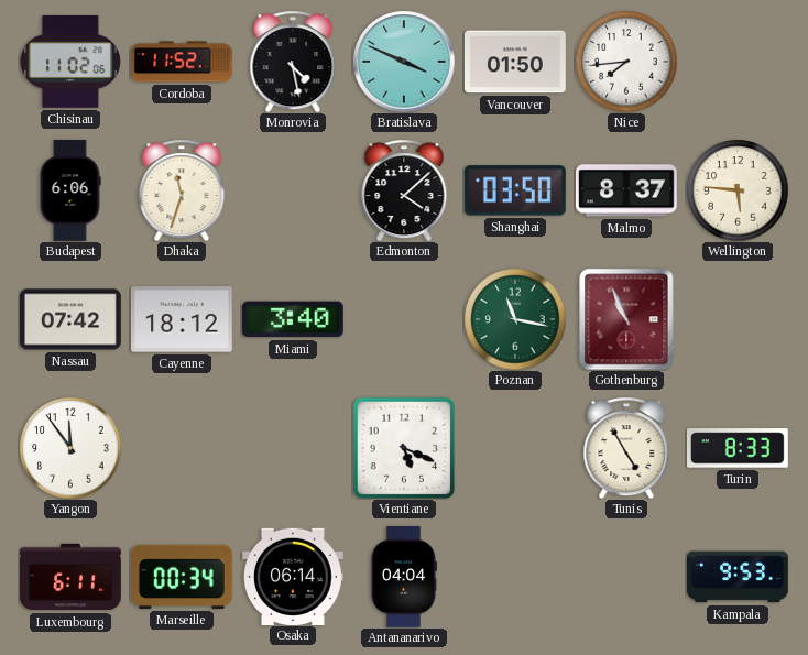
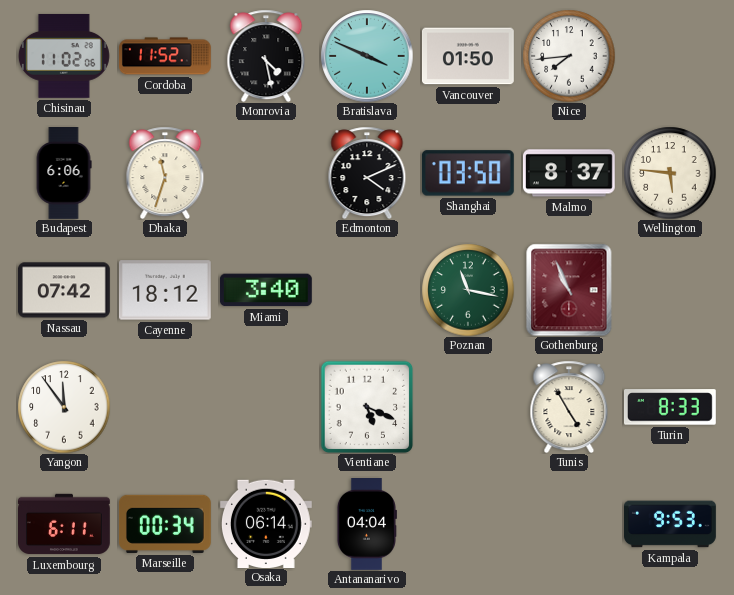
Edmonton: 4:08 -> 4:11
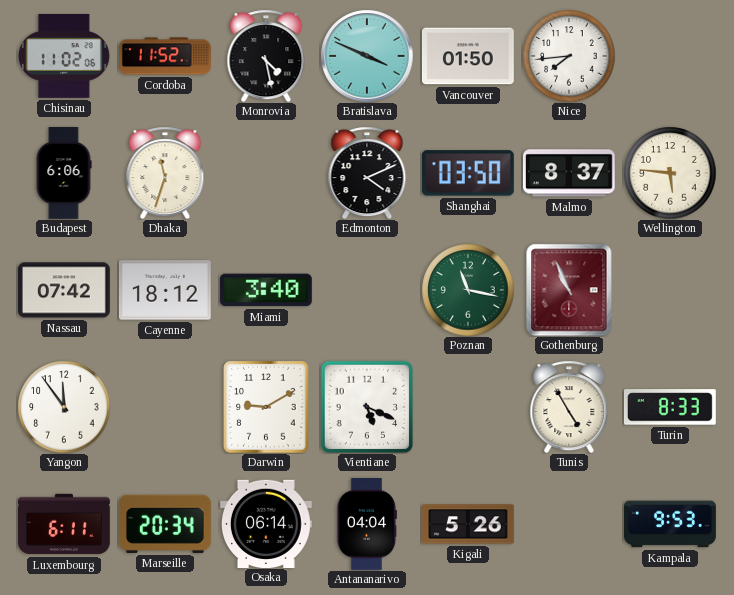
Darwin: none -> 9:10
Marseille: 00:34 -> 20:34
Kigali: none -> 5:26
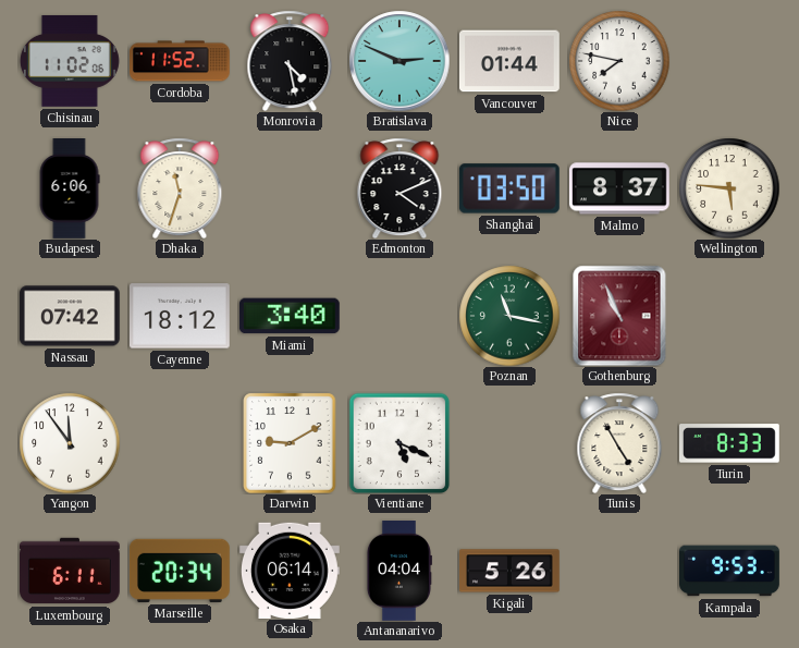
Bratislava: 3:49 -> 2:49
Vancouver: 01:50 -> 01:44
Nice: 7:44 -> 7:47
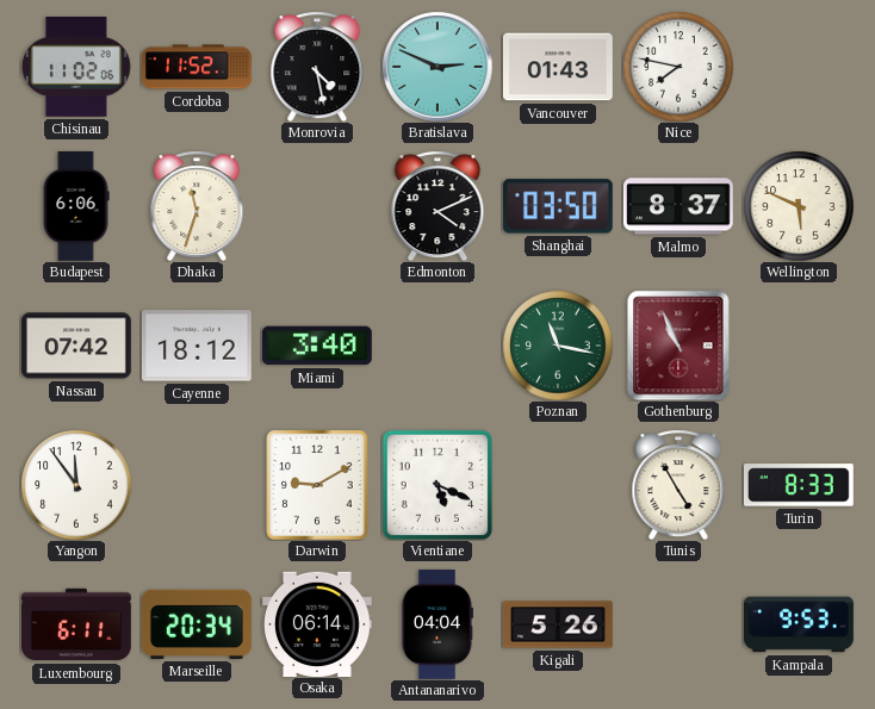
Vancouver: 01:44 -> 01:43
Wellington: 5:46 -> 5:49
